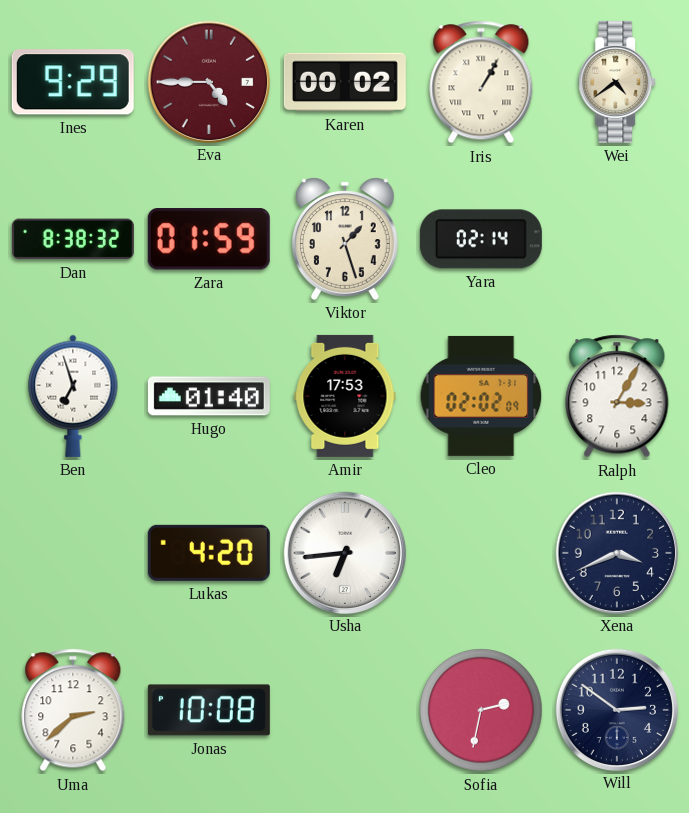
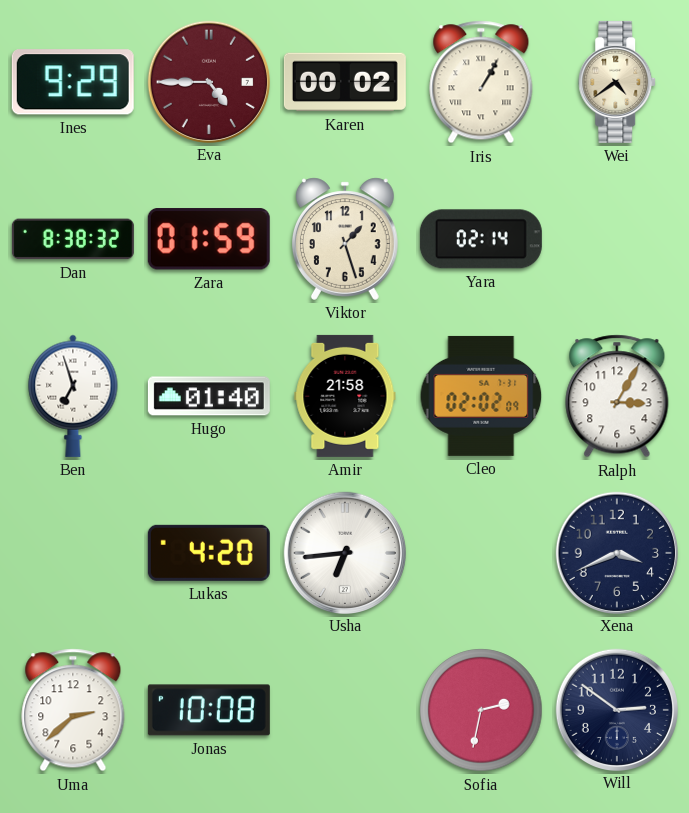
Amir: 17:53 -> 21:58
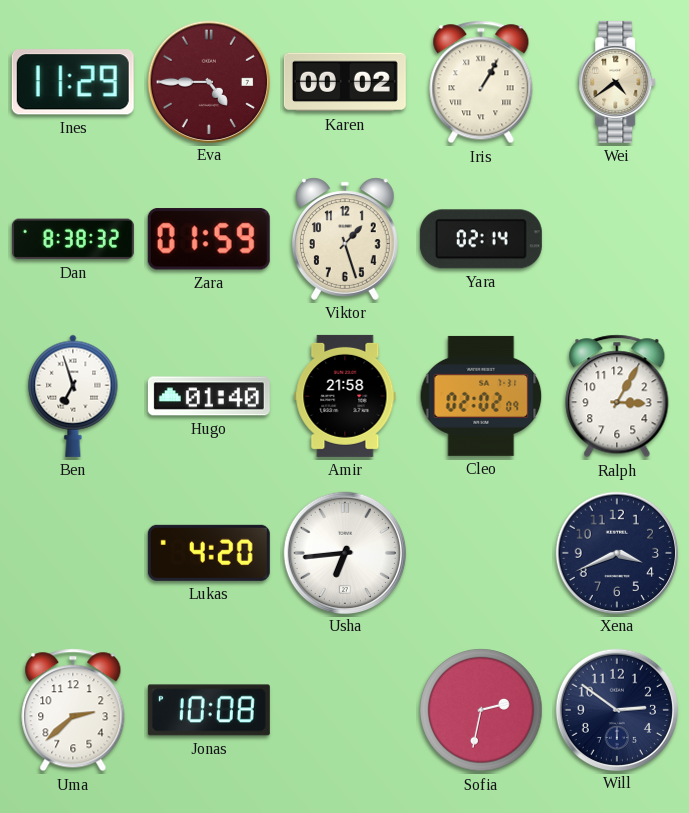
Ines: 9:29 -> 11:29
